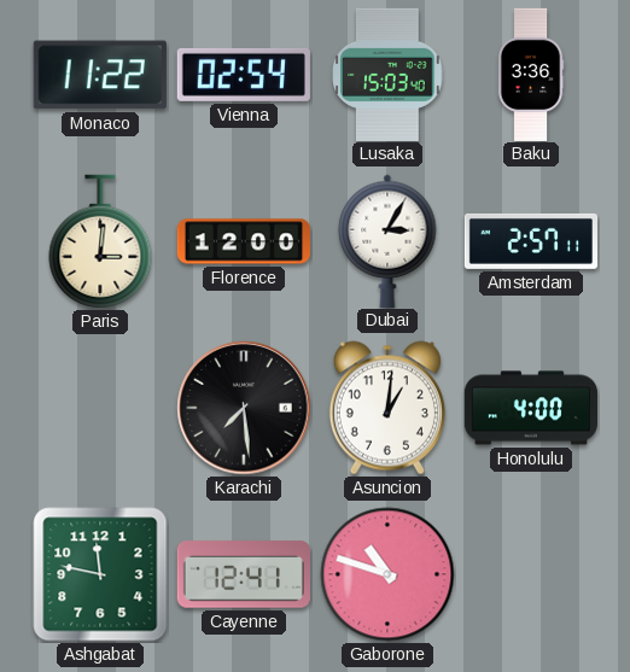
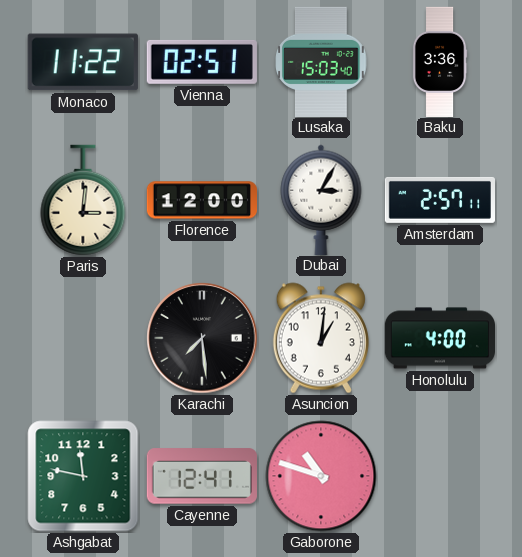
Vienna: 02:54 -> 02:51
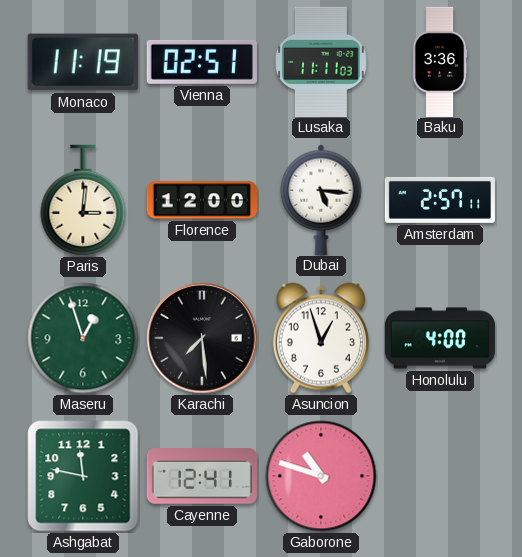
Monaco: 11:22 -> 11:19
Lusaka: 15:03 -> 11:11
Dubai: 3:05 -> 5:16
Maseru: none -> 12:57
Asuncion: 1:01 -> 12:57
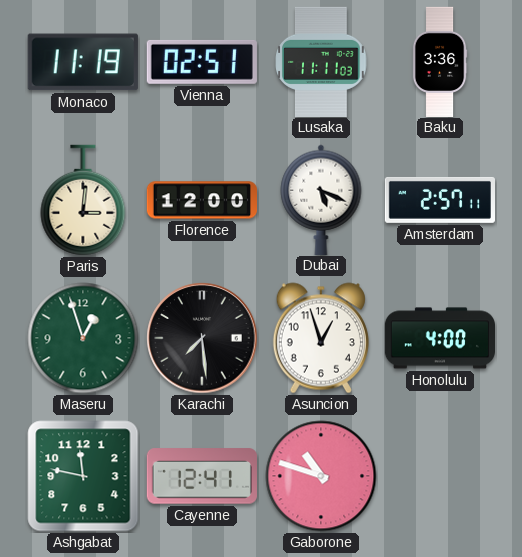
Dubai: 5:16 -> 5:19
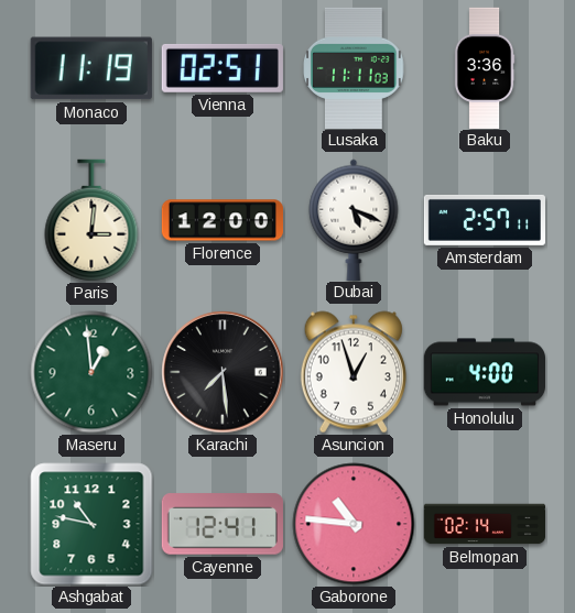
Maseru: 12:57 -> 12:59
Ashgabat: 11:47 -> 10:47
Gaborone: 10:48 -> 10:46
Belmopan: none -> 02:14
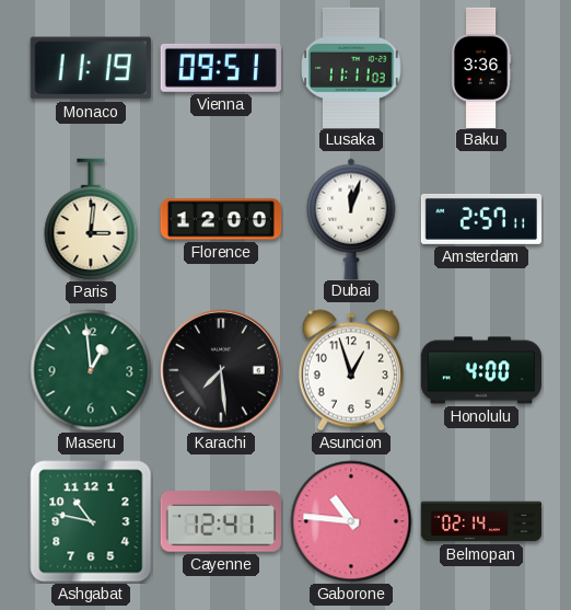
Vienna: 02:51 -> 09:51
Dubai: 5:19 -> 12:03
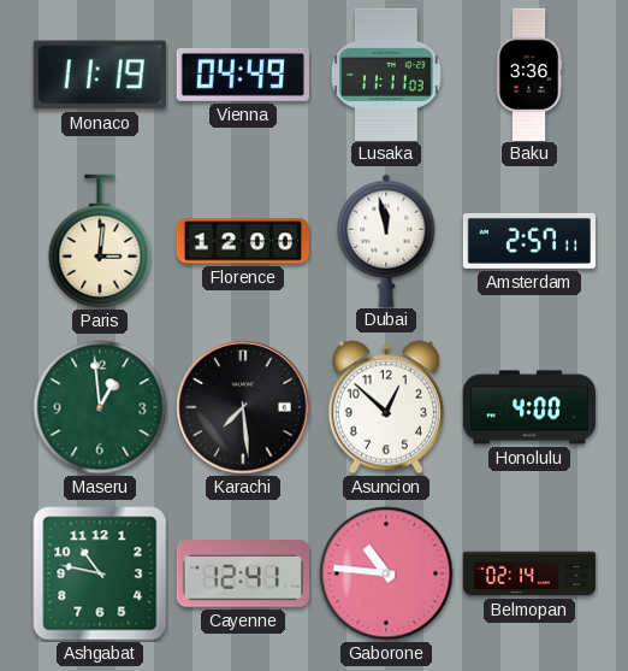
Vienna: 09:51 -> 04:49
Dubai: 12:03 -> 11:58
Asuncion: 12:57 -> 12:52
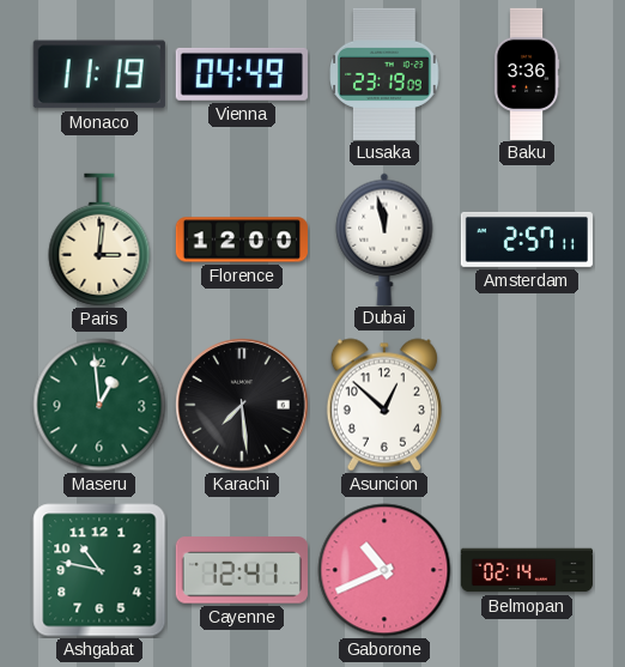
Lusaka: 11:11 -> 23:19
Honolulu: 4:00 -> none
Gaborone: 10:46 -> 10:41
